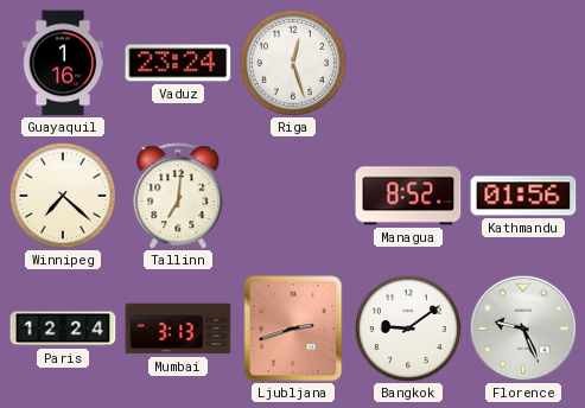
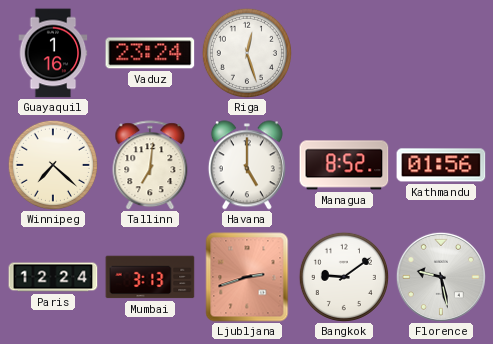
Havana: none -> 5:00
Florence: 9:26 -> 9:28
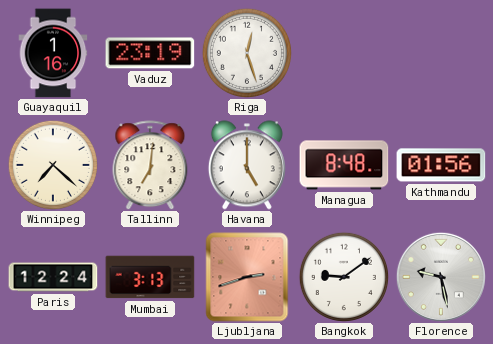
Vaduz: 23:24 -> 23:19
Managua: 8:52 -> 8:48
